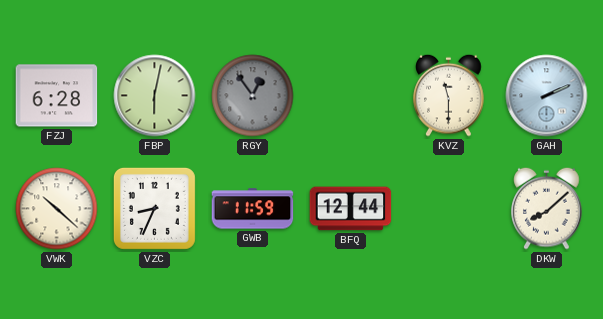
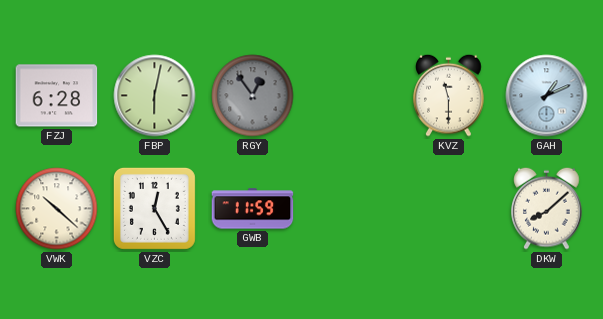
GAH: 2:11 -> 1:11
VZC: 8:34 -> 12:25
BFQ: 12:44 -> none
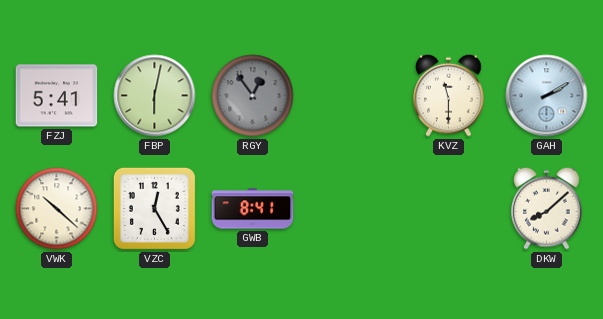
FZJ: 6:28 -> 5:41
GAH: 1:11 -> 2:10
GWB: 11:59 -> 8:41
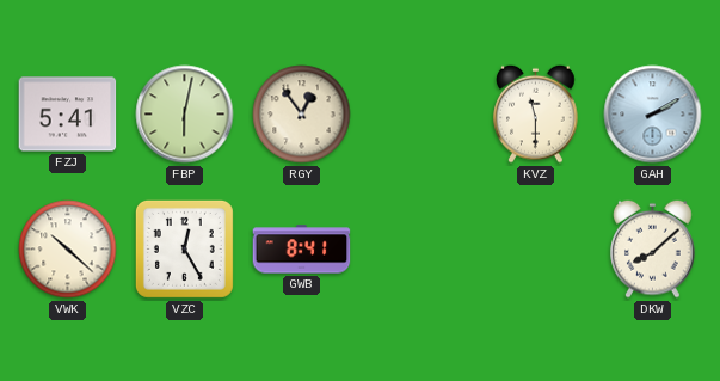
RGY dial: grey -> cream
